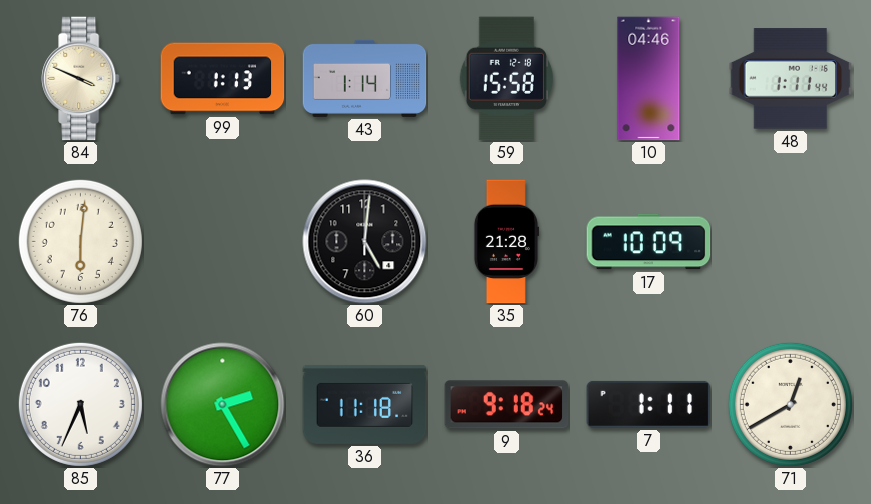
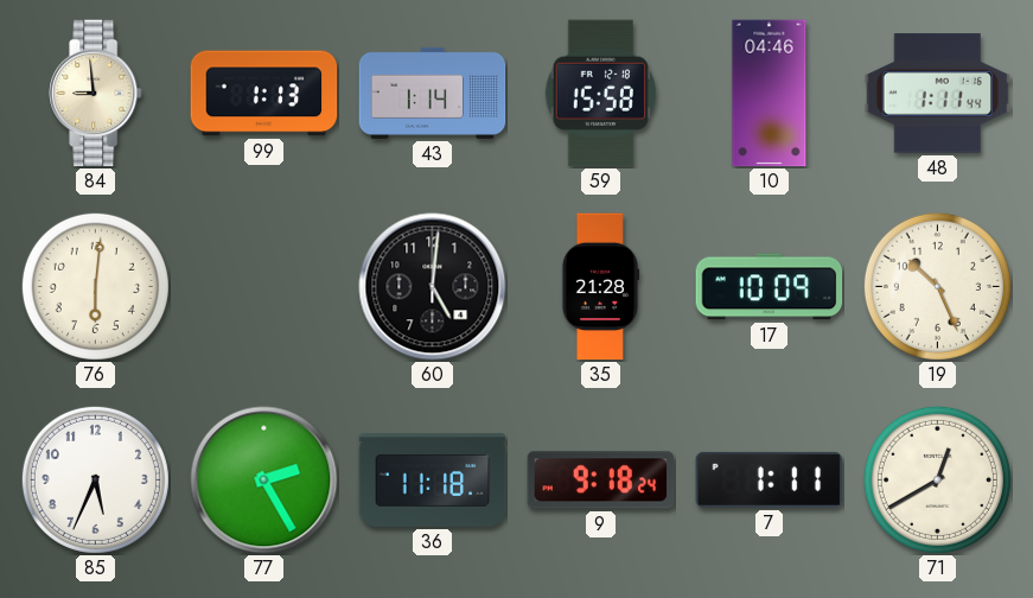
84: 3:49 -> 8:59
19: none -> 10:26
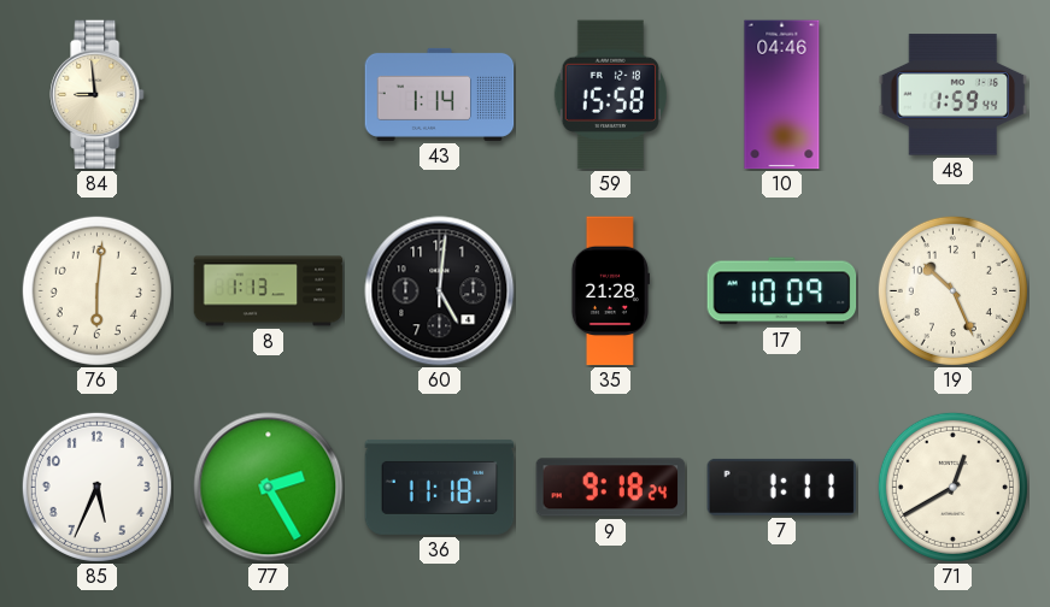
99: 1:13 -> none
48: 1:11 -> 1:59
8: none -> 1:13
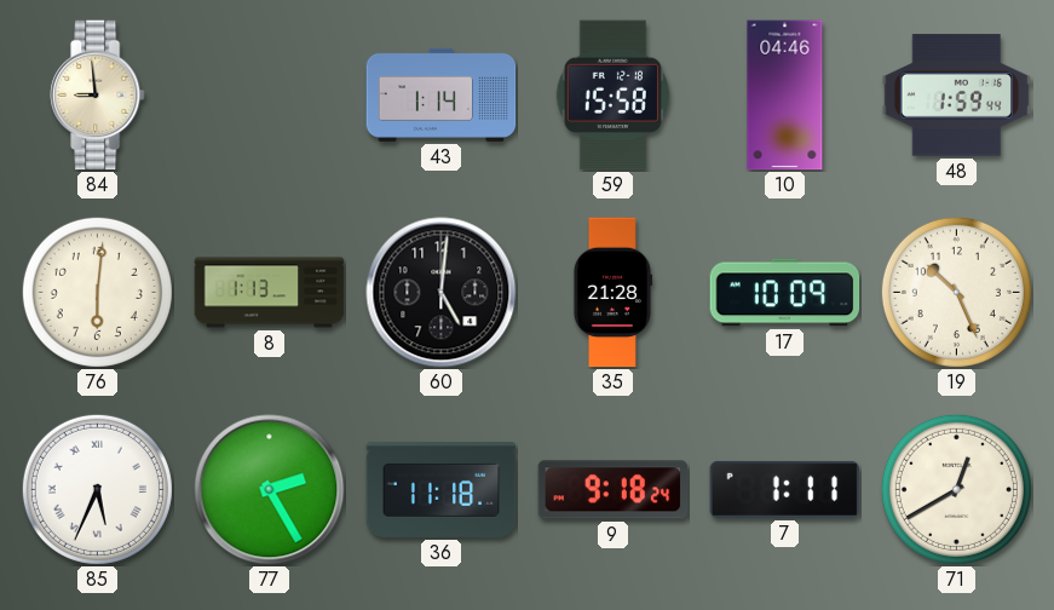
85 numerals: Arabic -> Roman
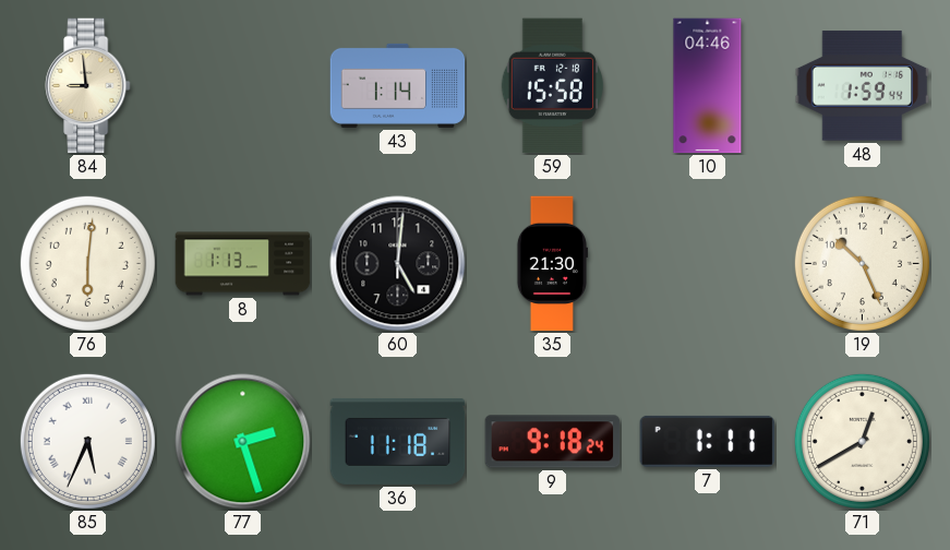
35: 21:28 -> 21:30
17: 10:09 -> none
77: 2:25 -> 2:27
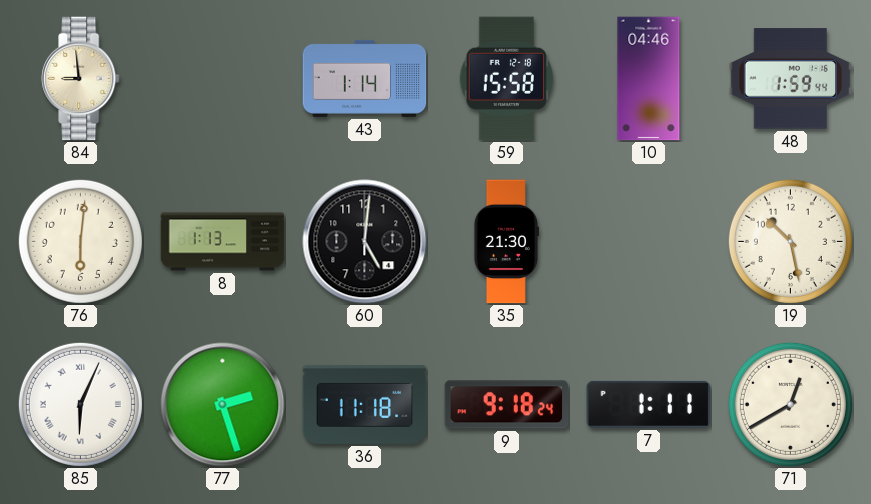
19: 10:26 -> 10:28
85: 5:34 -> 6:04
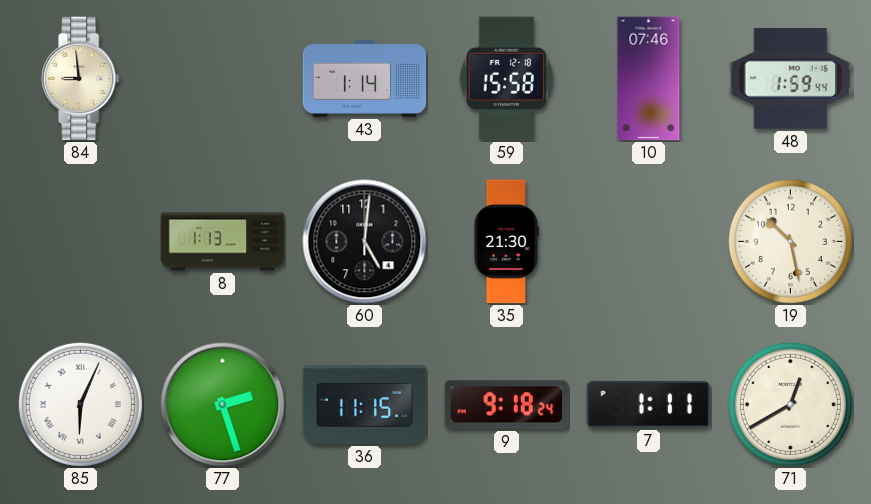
10: 04:46 -> 07:46
76: 6:01 -> none
36: 11:18 -> 11:15
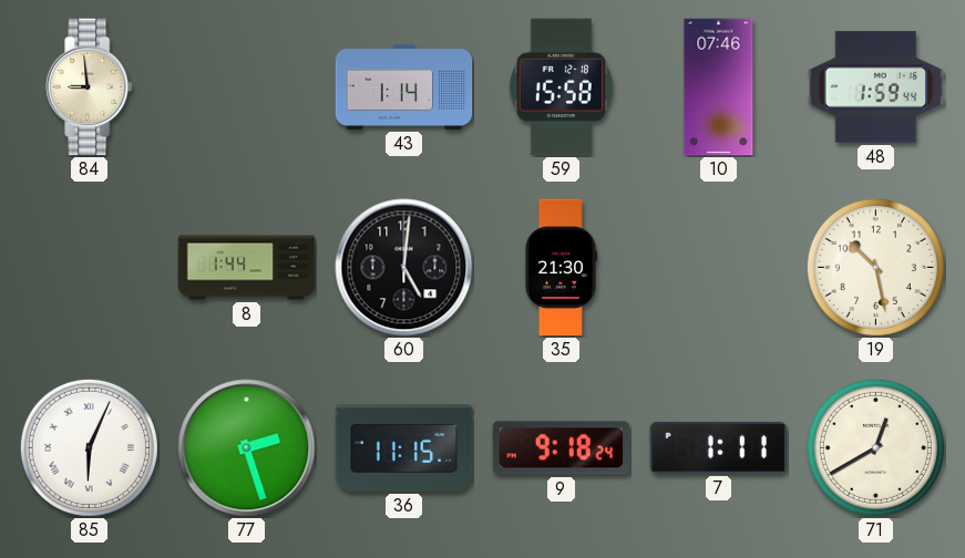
8: 1:13 -> 1:44
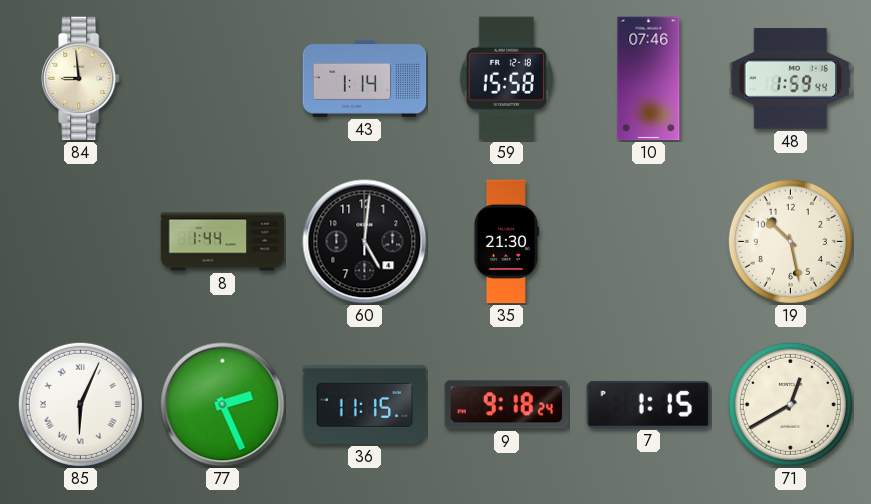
77: 2:27 -> 2:26
7: 1:11 -> 1:15
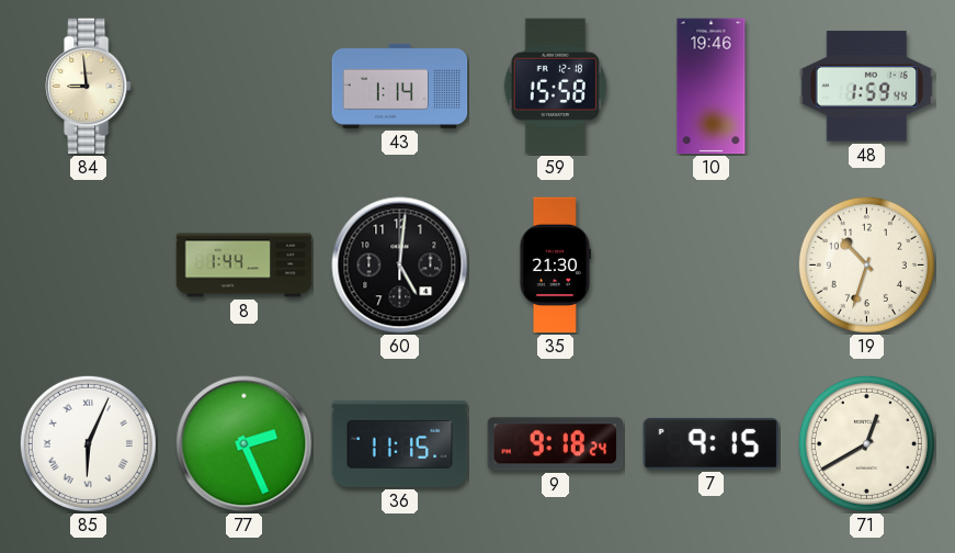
10: 07:46 -> 19:46
19: 10:28 -> 10:33
7: 1:15 -> 9:15
